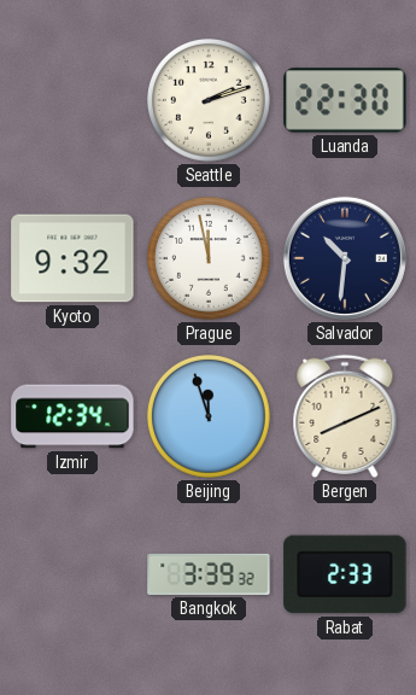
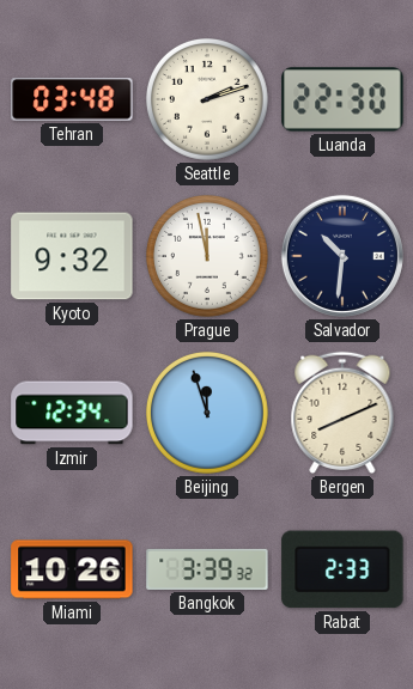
Tehran: none -> 03:48
Miami: none -> 10:26
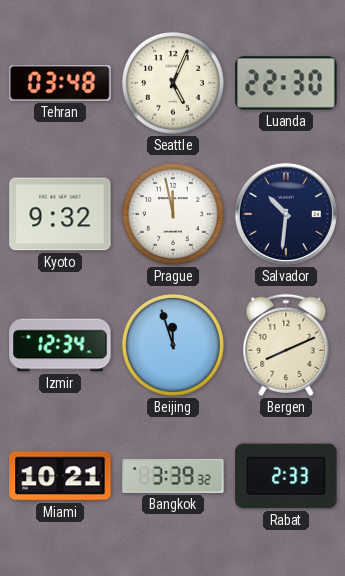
Seattle: 2:12 -> 5:04
Miami: 10:26 -> 10:21
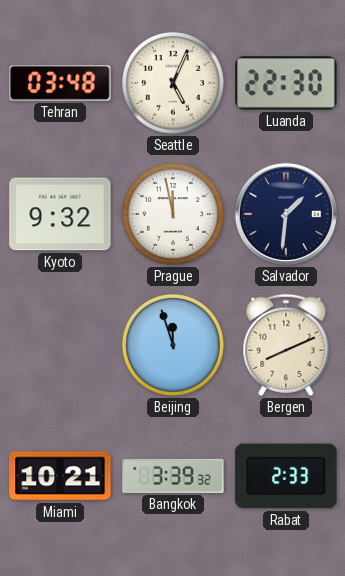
Salvador: 10:31 -> 1:31
Izmir: 12:34 -> none
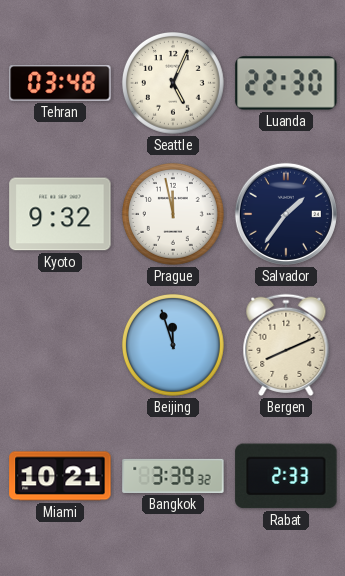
Salvador: 1:31 -> 1:36
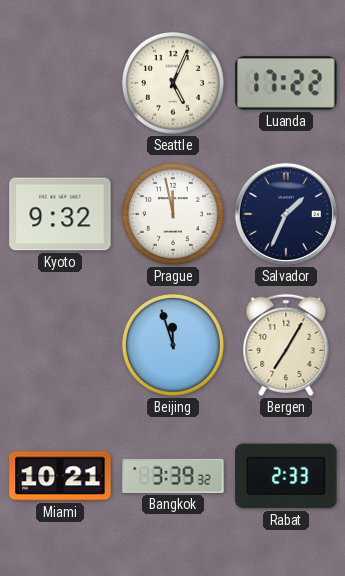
Tehran: 03:48 -> none
Luanda: 22:30 -> 17:22
Salvador: 1:36 -> 1:34
Bergen: 8:11 -> 7:05
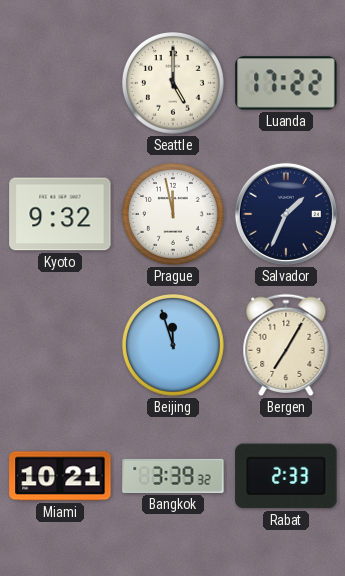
Seattle: 5:04 -> 5:00
